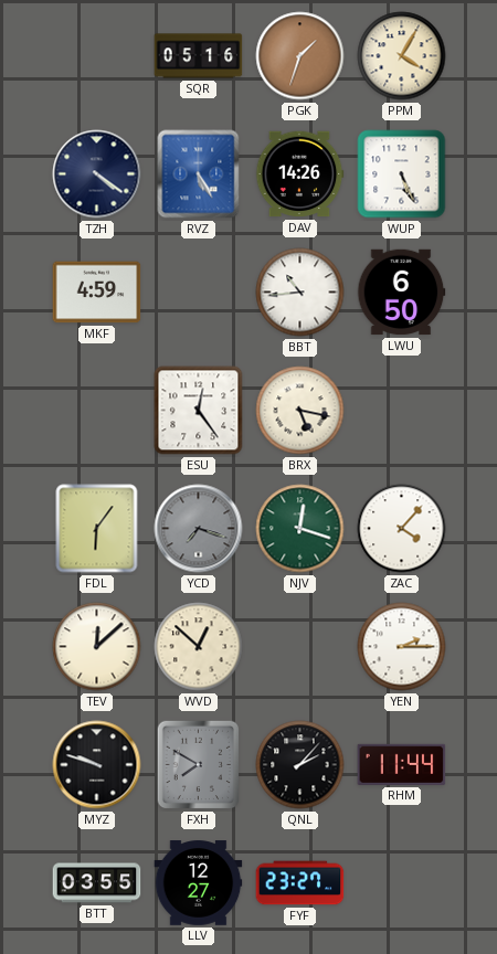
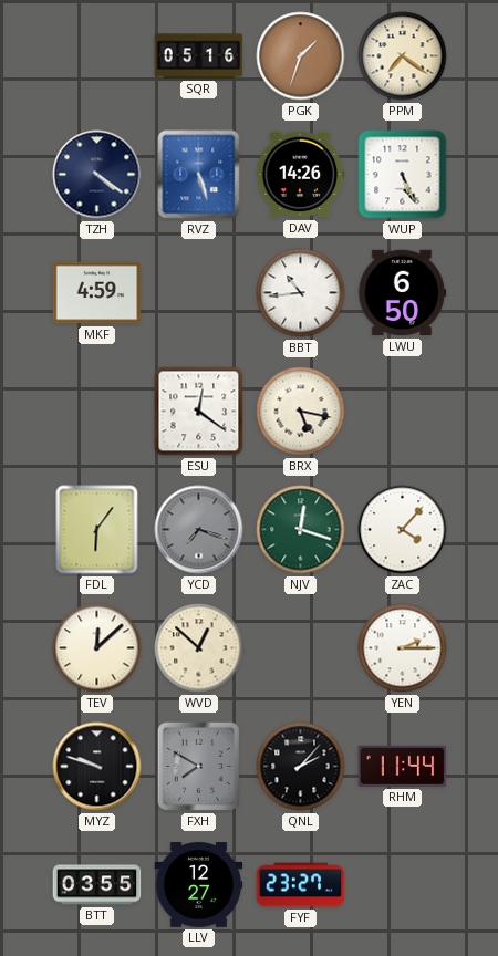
PPM: 4:05 -> 7:21
RVZ: 5:25 -> 5:27
ESU: 12:24 -> 12:21
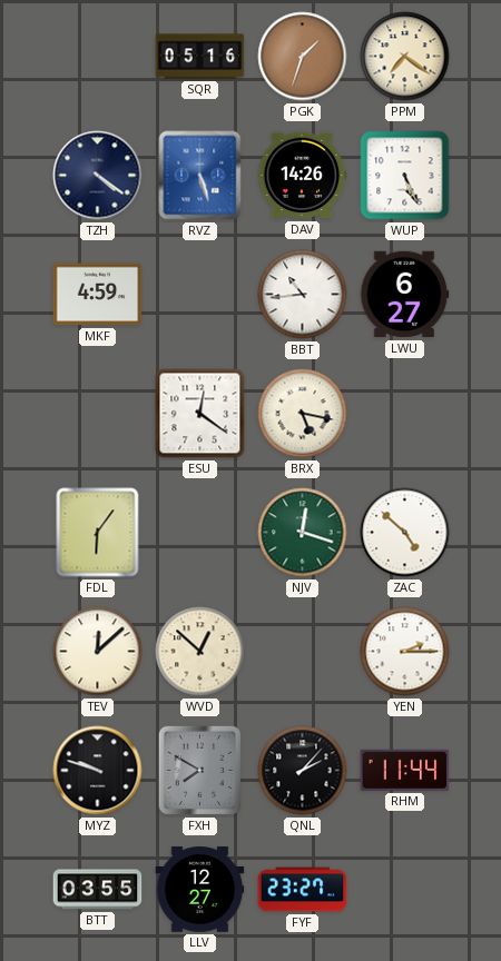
LWU: 6:50 -> 6:27
YCD: 7:18 -> none
ZAC: 4:07 -> 4:52
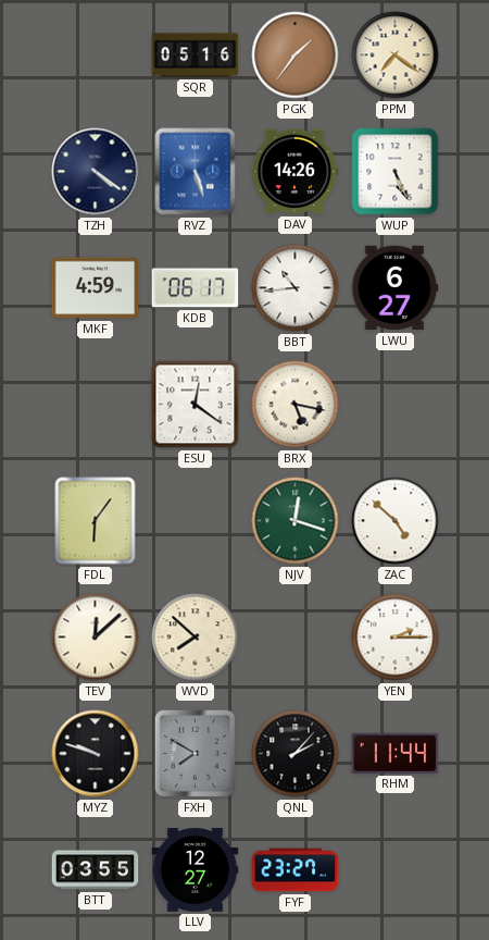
PGK: 1:33 -> 1:36
KDB: none -> 06:17
WVD: 12:52 -> 7:52
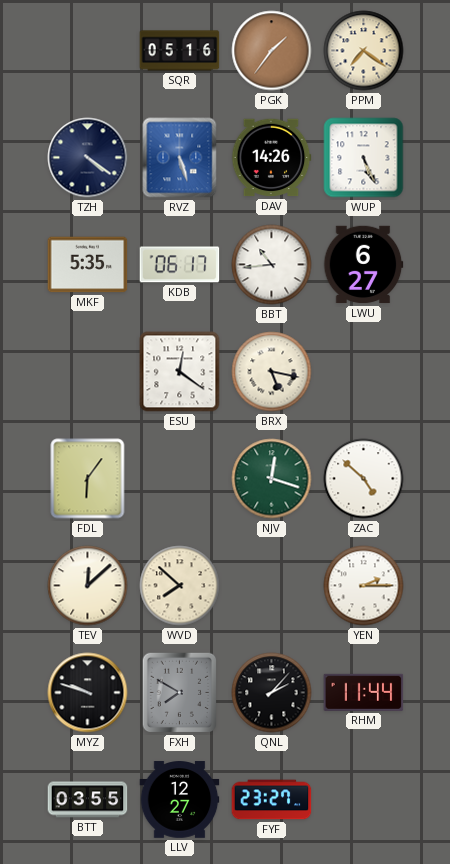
MKF: 4:59 -> 5:35
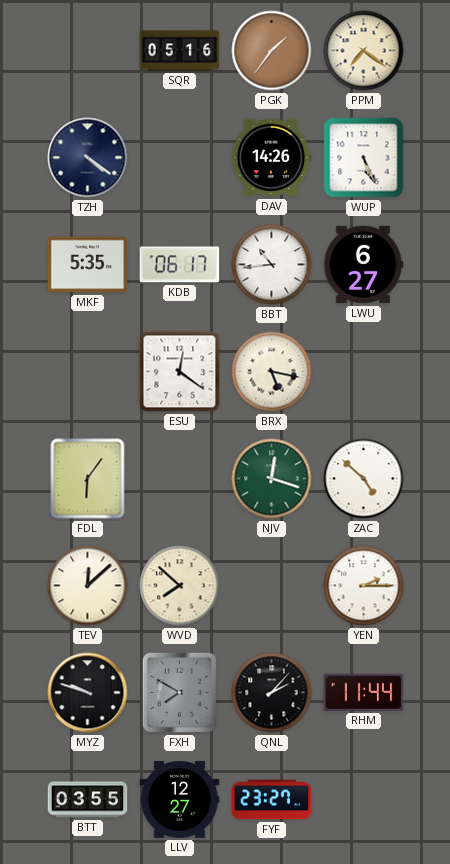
RVZ: 5:27 -> none
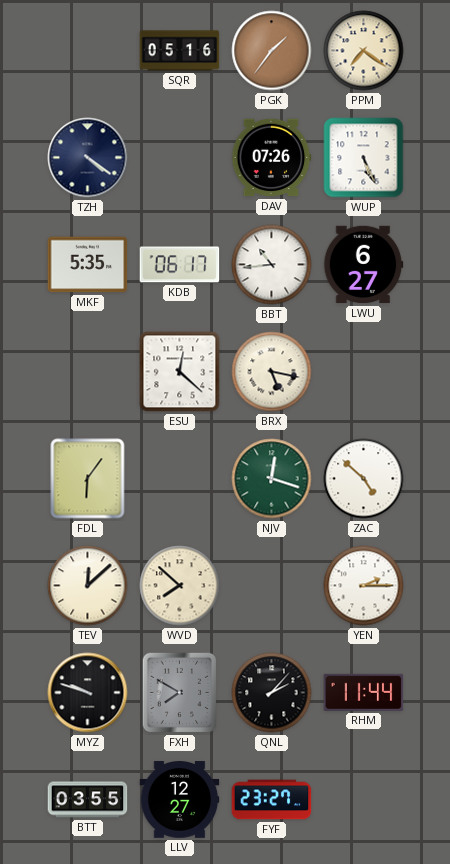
DAV: 14:26 -> 07:26
ESU: 12:21 -> 12:22
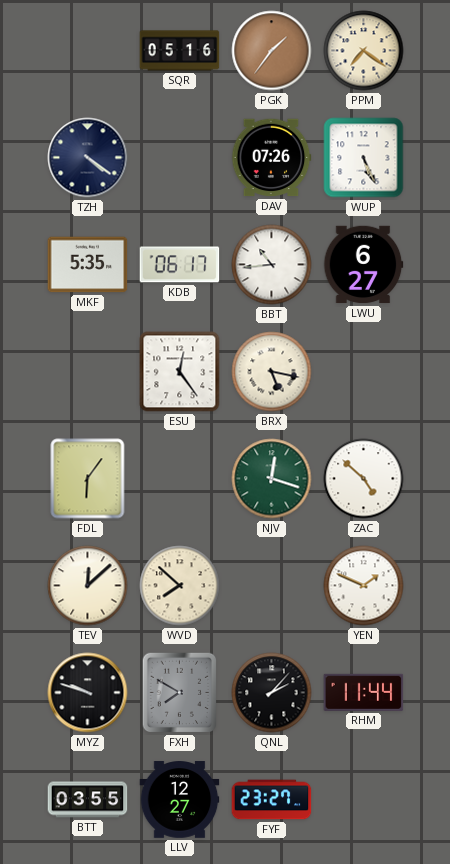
ESU: 12:22 -> 12:24
YEN: 2:15 -> 1:49
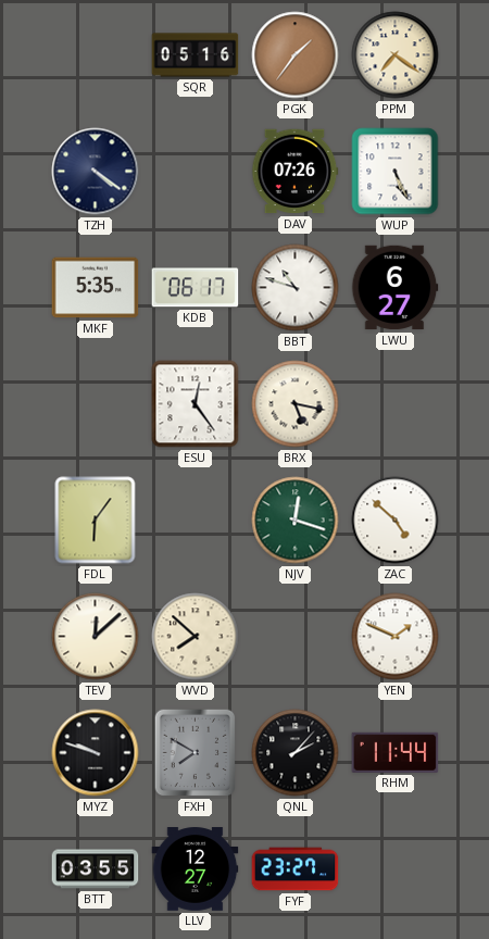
BBT: 10:44 -> 10:48
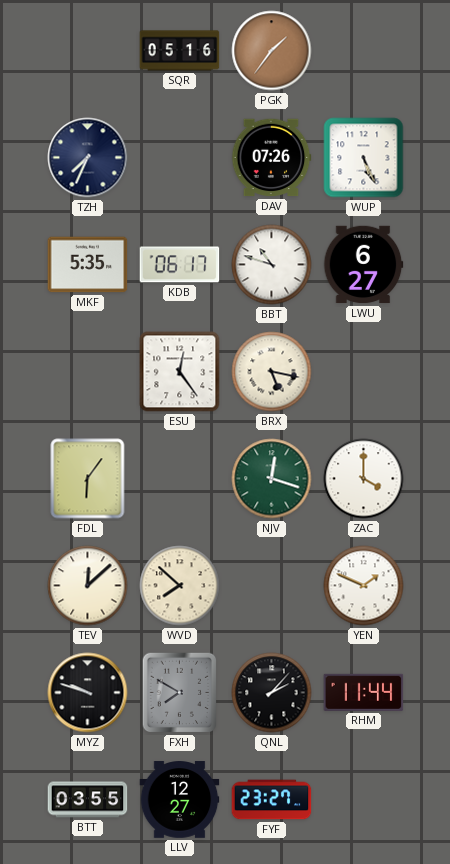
PPM: 7:21 -> none
TZH: 4:21 -> 7:34
ZAC: 4:52 -> 4:00
